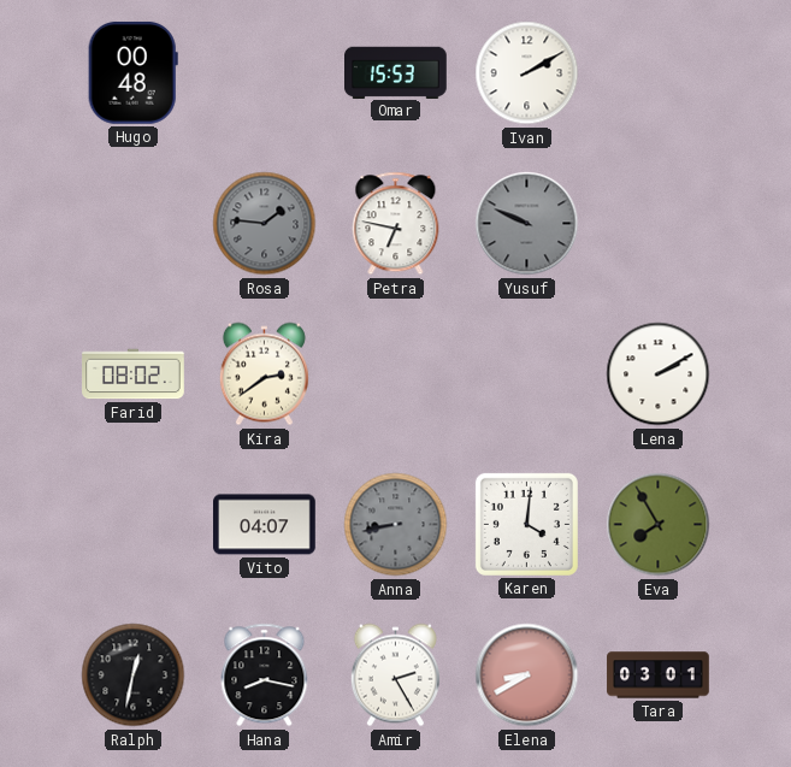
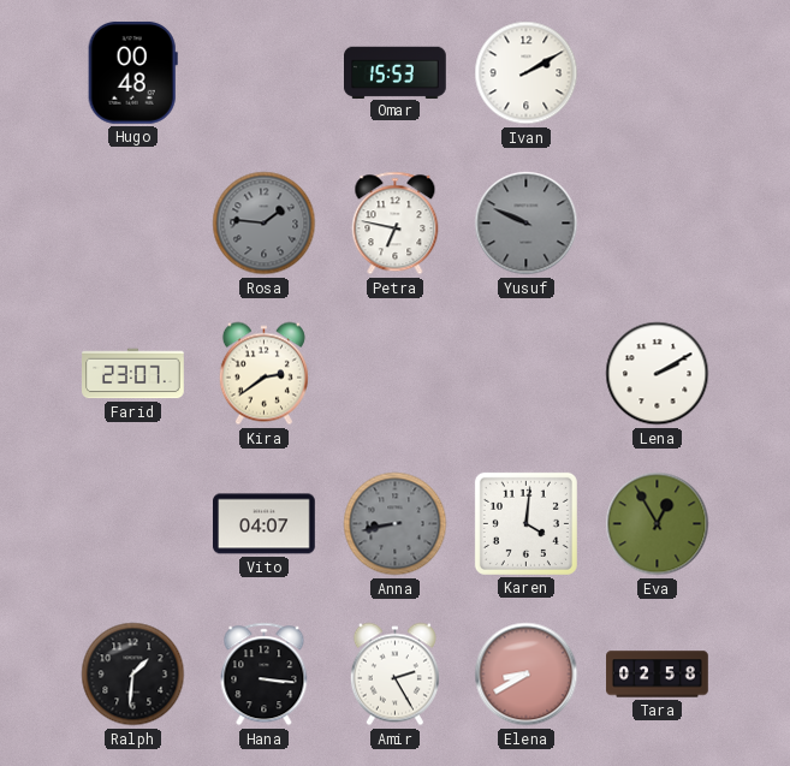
Farid: 08:02 -> 23:07
Eva: 7:55 -> 12:55
Ralph: 12:32 -> 1:31
Hana: 8:17 -> 3:16
Tara: 03:01 -> 02:58
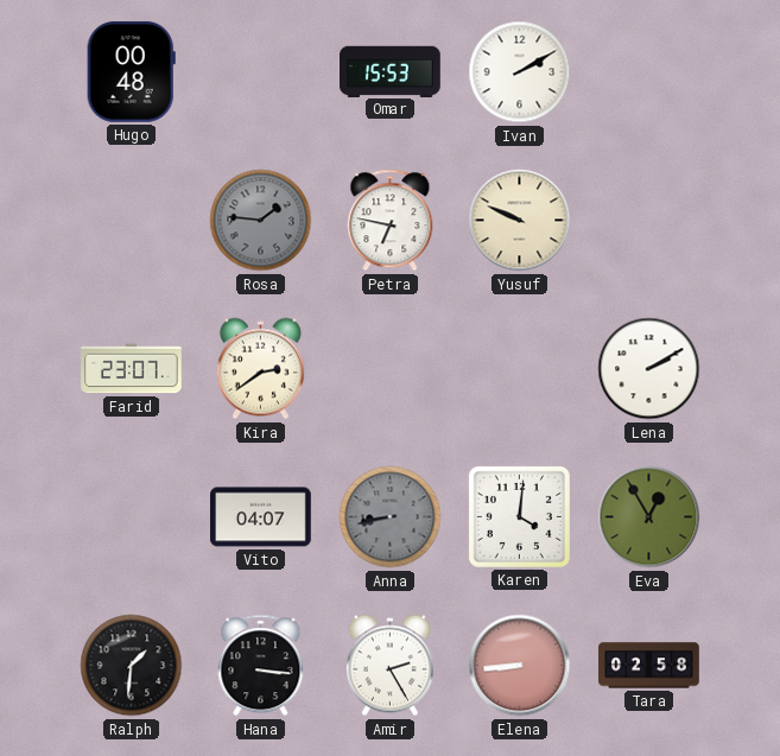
Yusuf dial: grey -> cream
Elena: 8:40 -> 8:44
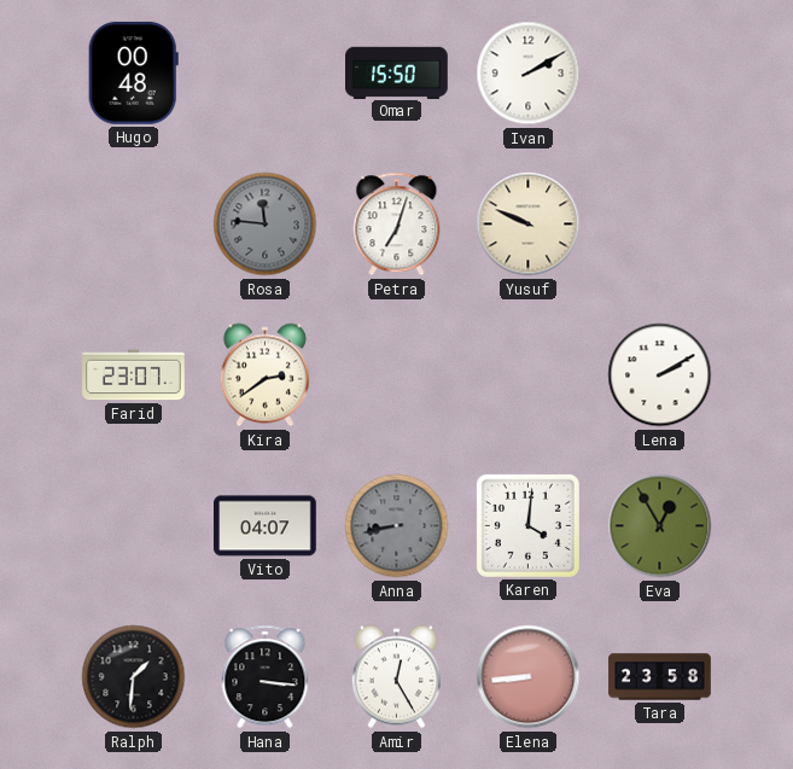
Omar: 15:53 -> 15:50
Rosa: 1:46 -> 11:46
Petra: 6:47 -> 7:03
Amir: 2:25 -> 12:25
Tara: 02:58 -> 23:58
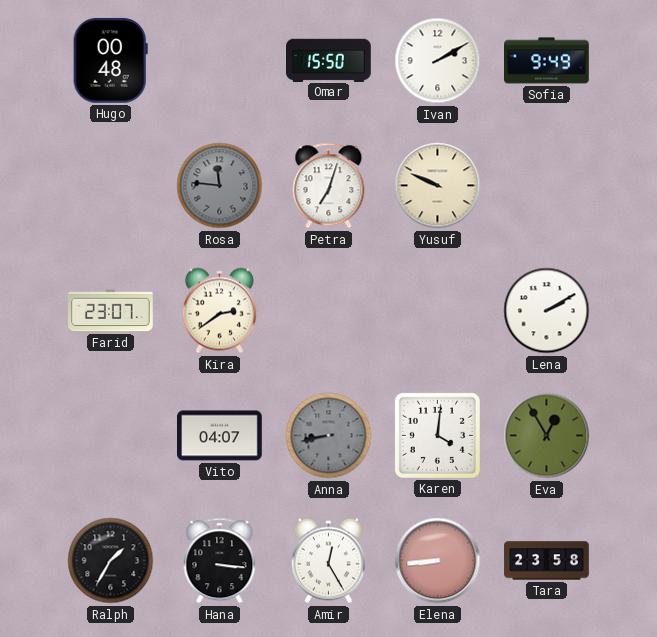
Sofia: none -> 9:49
Ralph: 1:31 -> 1:35
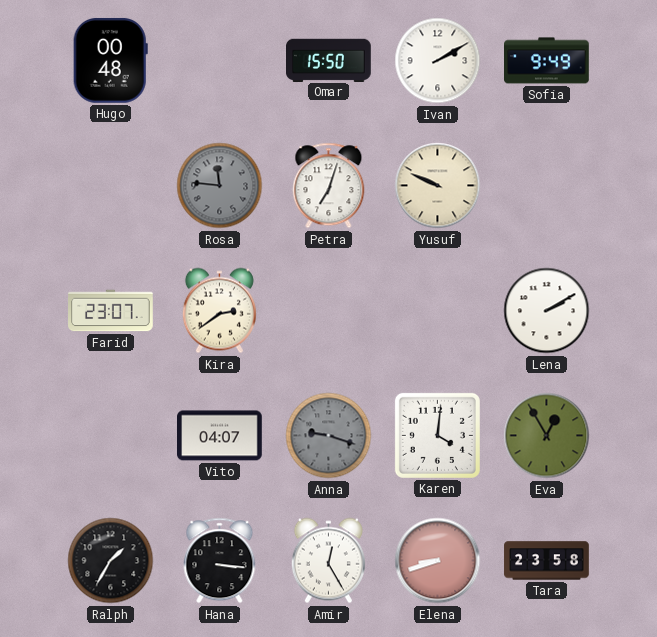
Anna: 8:43 -> 9:18
Elena: 8:44 -> 8:42
